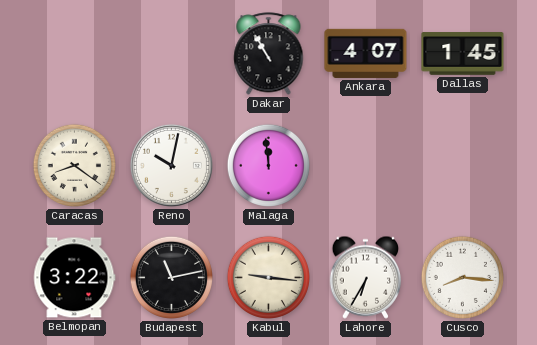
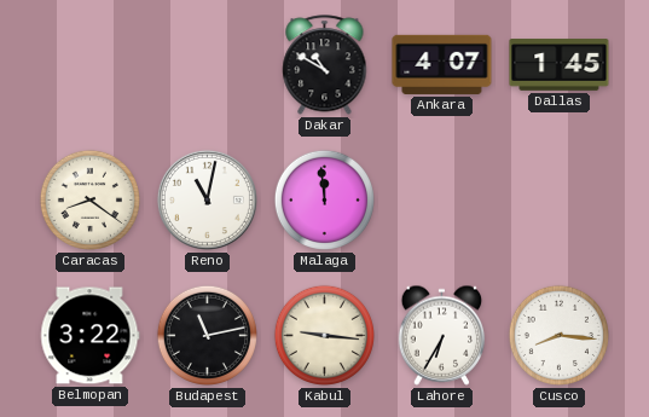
Dakar: 10:55 -> 10:50
Reno: 10:02 -> 11:02
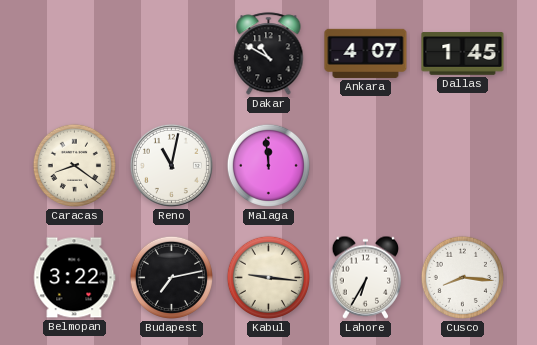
Budapest: 11:13 -> 7:13
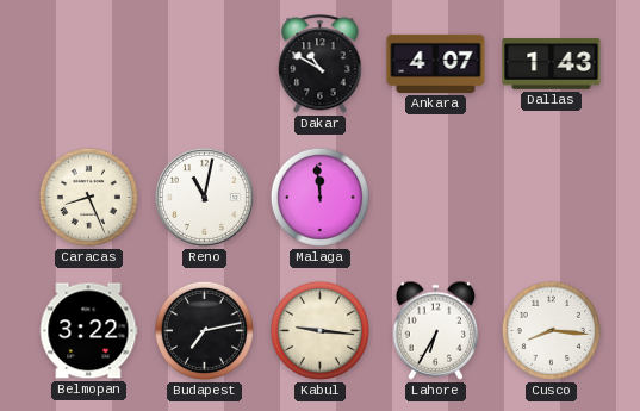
Dallas: 1:45 -> 1:43
Caracas: 8:21 -> 8:26
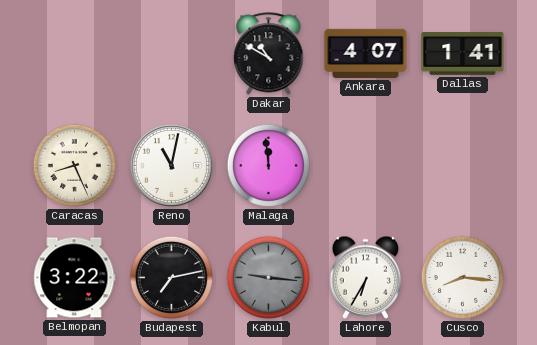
Dallas: 1:43 -> 1:41
Kabul dial: cream -> grey
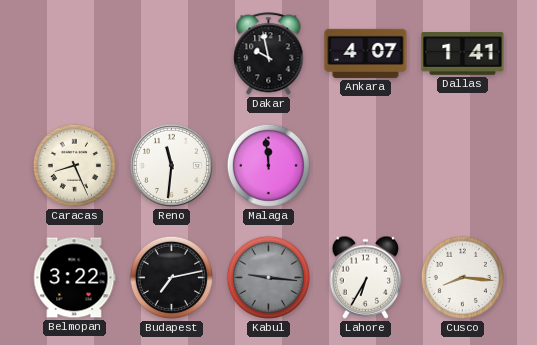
Dakar: 10:50 -> 9:58
Reno: 11:02 -> 11:31
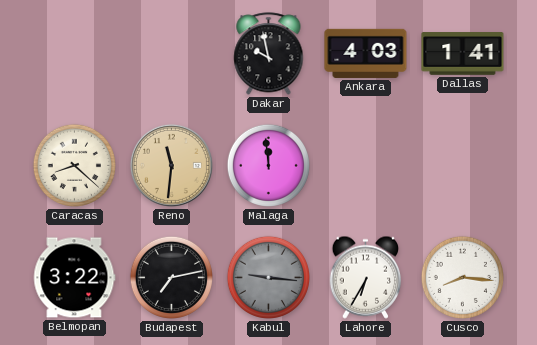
Ankara: 4:07 -> 4:03
Caracas: 8:26 -> 8:22
Reno dial: white -> champagne
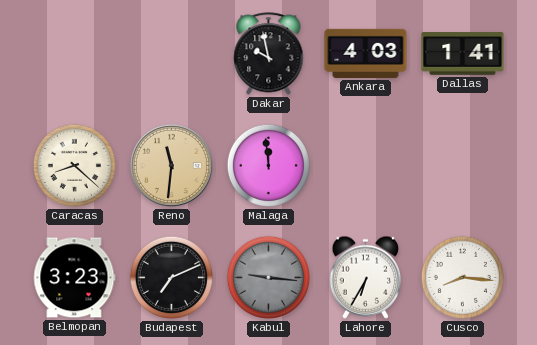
Belmopan: 3:22 -> 3:23
Budapest: 7:13 -> 7:11
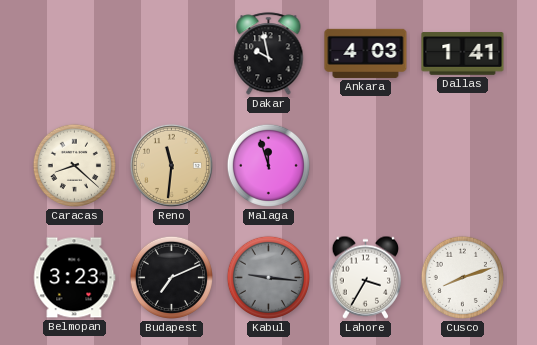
Malaga: 11:59 -> 11:57
Lahore: 6:35 -> 3:35
Cusco: 8:16 -> 8:12
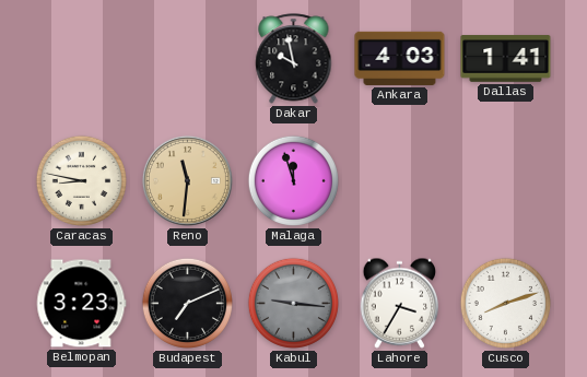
Caracas: 8:22 -> 8:47
